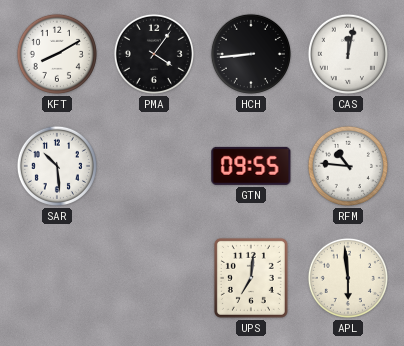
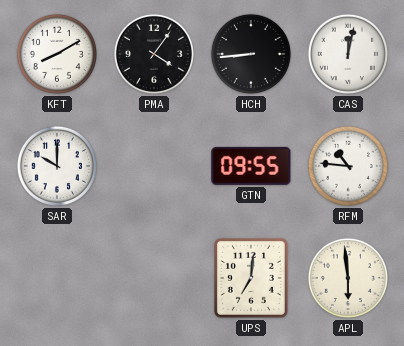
SAR: 10:29 -> 10:00
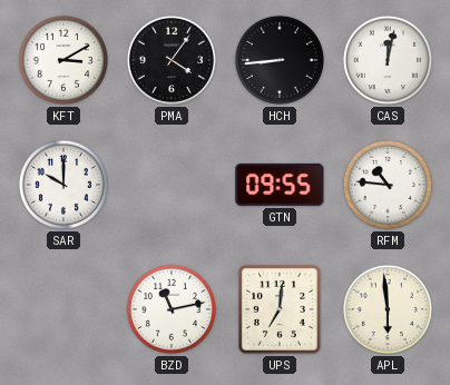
KFT: 8:10 -> 3:10
BZD: none -> 11:13
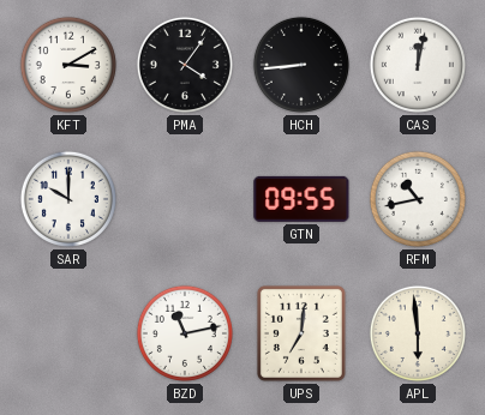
RFM: 10:46 -> 10:43
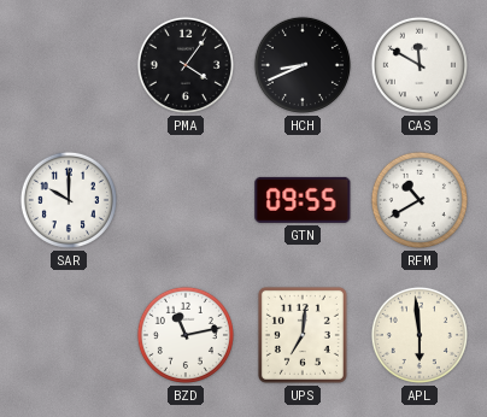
KFT: 3:10 -> none
HCH: 8:44 -> 8:41
CAS: 12:02 -> 11:50
RFM: 10:43 -> 10:40
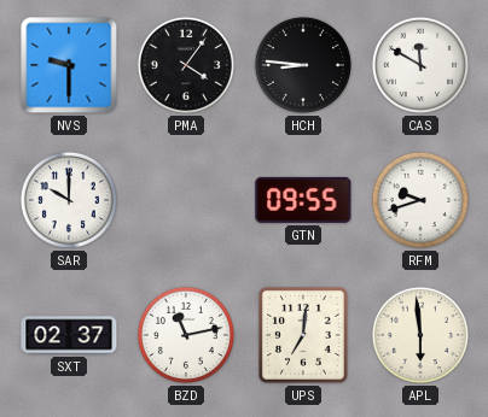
NVS: none -> 9:30
HCH: 8:41 -> 8:46
RFM: 10:40 -> 9:42
SXT: none -> 02:37
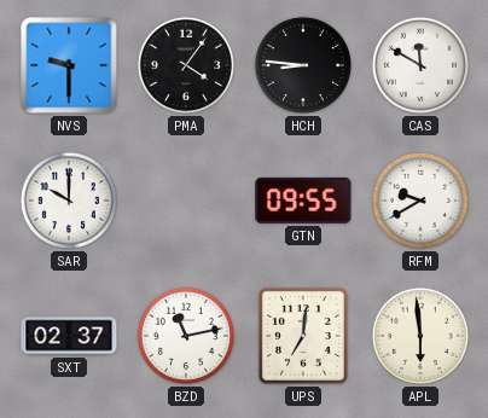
RFM: 9:42 -> 9:40
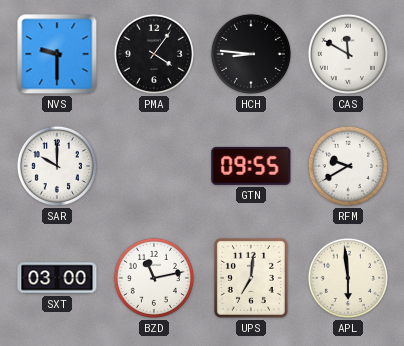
SXT: 02:37 -> 03:00
